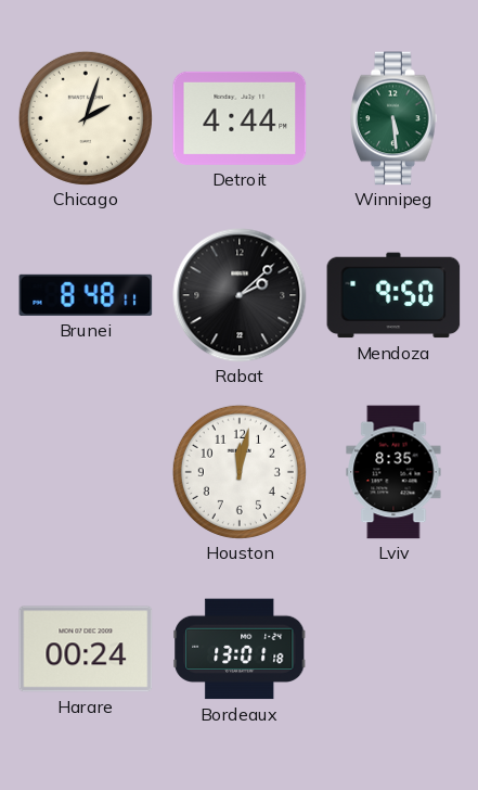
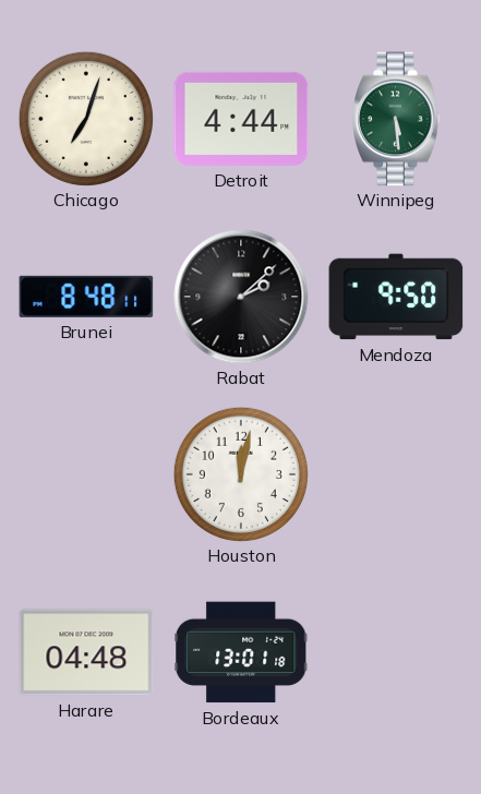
Chicago: 2:03 -> 7:03
Lviv: 8:35 -> none
Harare: 00:24 -> 04:48
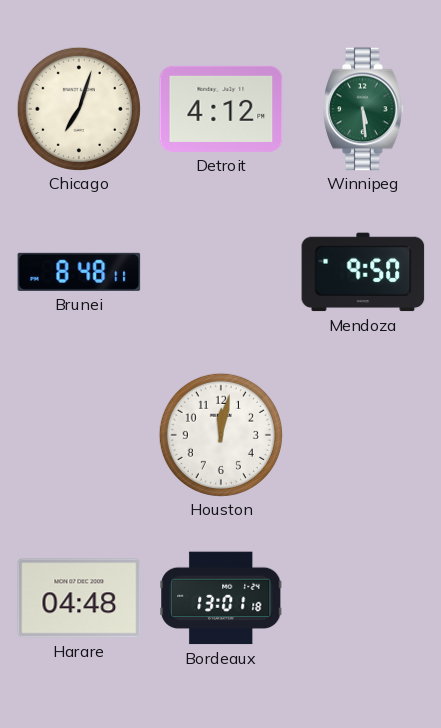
Detroit: 4:44 -> 4:12
Rabat: 2:08 -> none
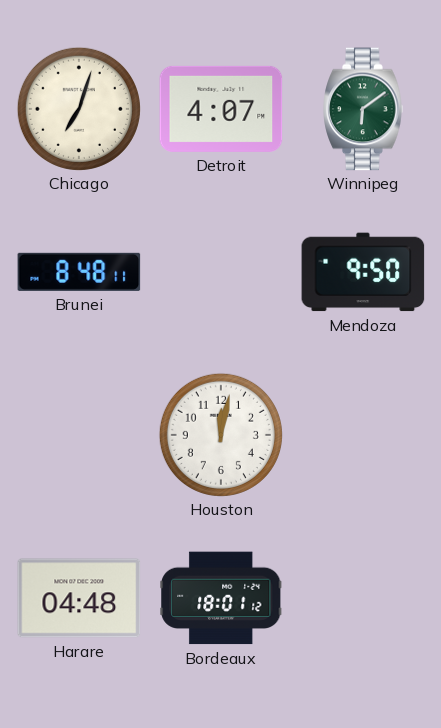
Detroit: 4:12 -> 4:07
Winnipeg: 5:29 -> 6:09
Bordeaux: 13:01 -> 18:01
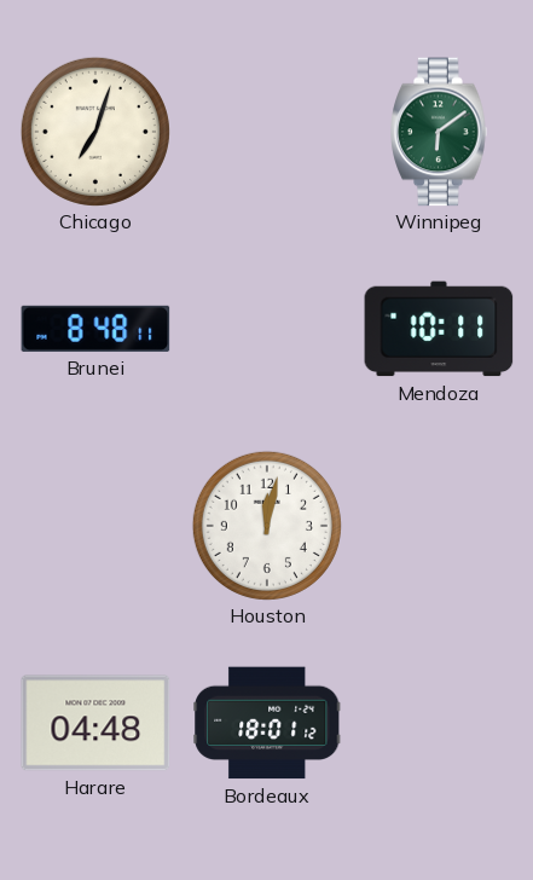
Detroit: 4:07 -> none
Mendoza: 9:50 -> 10:11
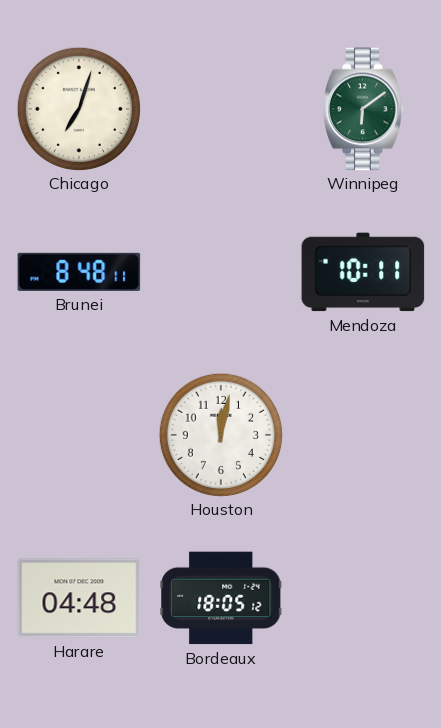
Bordeaux: 18:01 -> 18:05
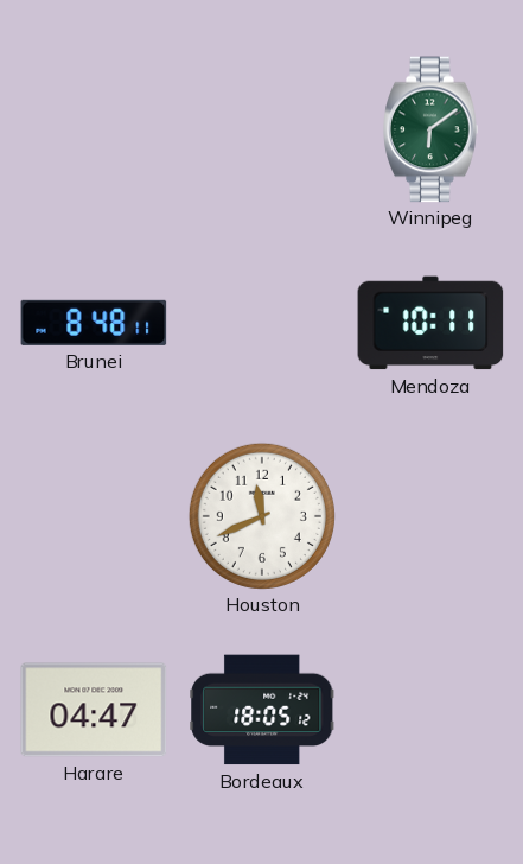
Chicago: 7:03 -> none
Houston: 12:02 -> 11:41
Harare: 04:48 -> 04:47
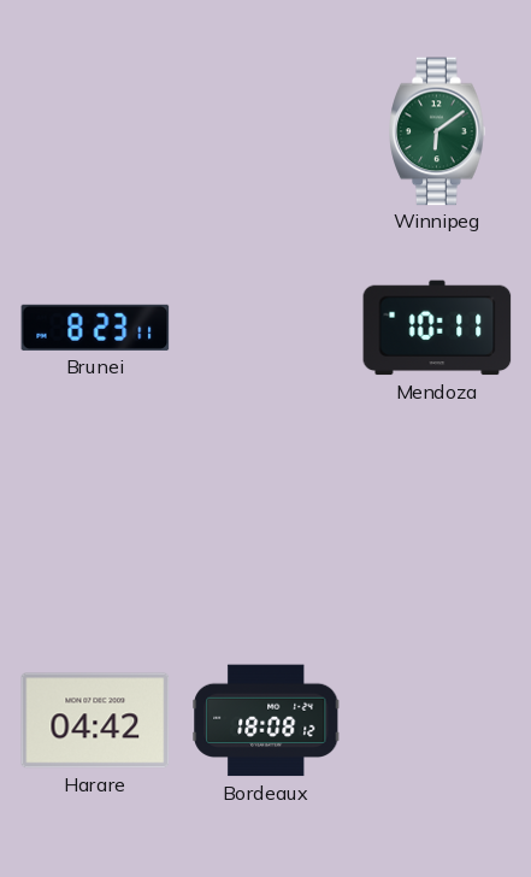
Brunei: 8:48 -> 8:23
Houston: 11:41 -> none
Harare: 04:47 -> 04:42
Bordeaux: 18:05 -> 18:08
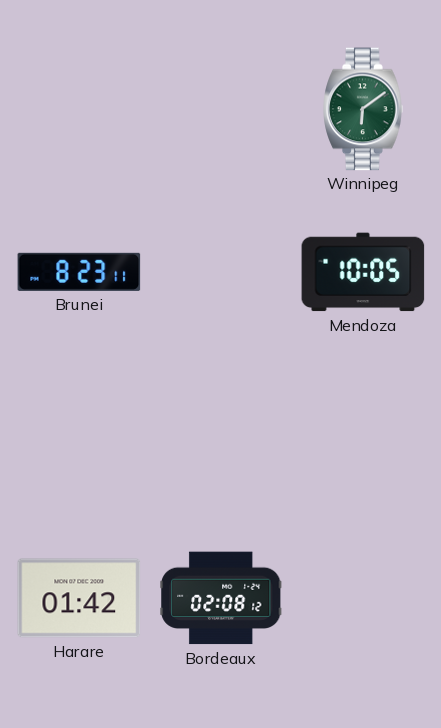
Mendoza: 10:11 -> 10:05
Harare: 04:42 -> 01:42
Bordeaux: 18:08 -> 02:08
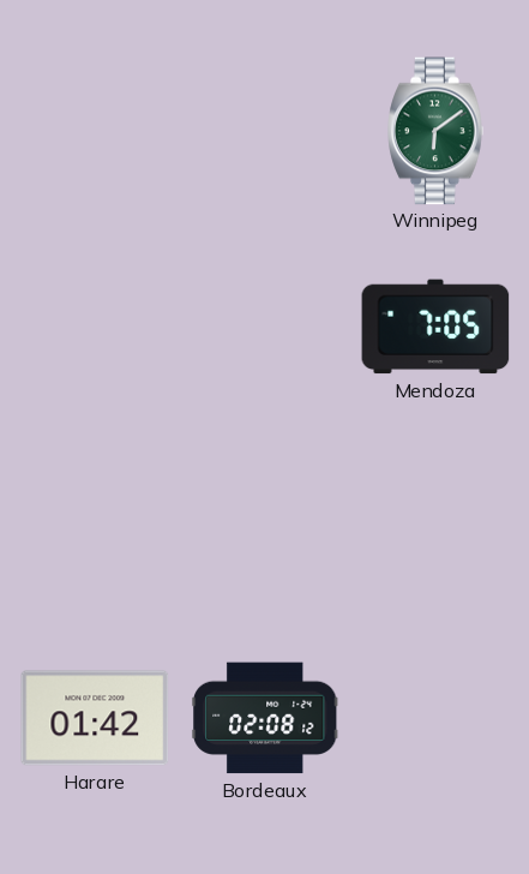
Brunei: 8:23 -> none
Mendoza: 10:05 -> 7:05
